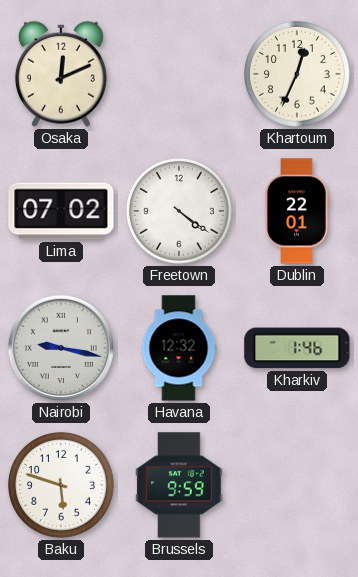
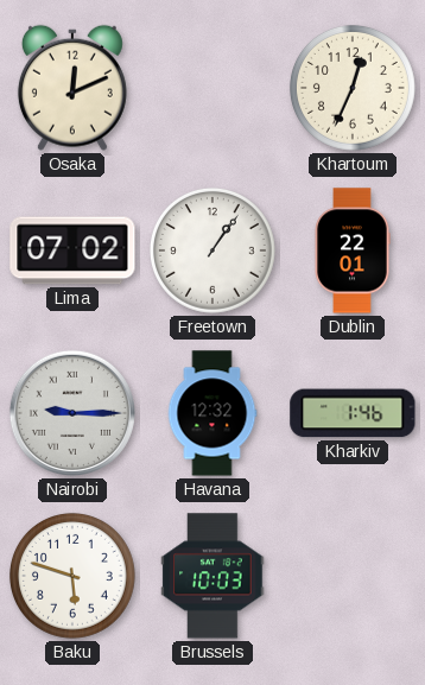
Freetown: 4:21 -> 1:06
Nairobi: 9:17 -> 9:15
Brussels: 9:59 -> 10:03
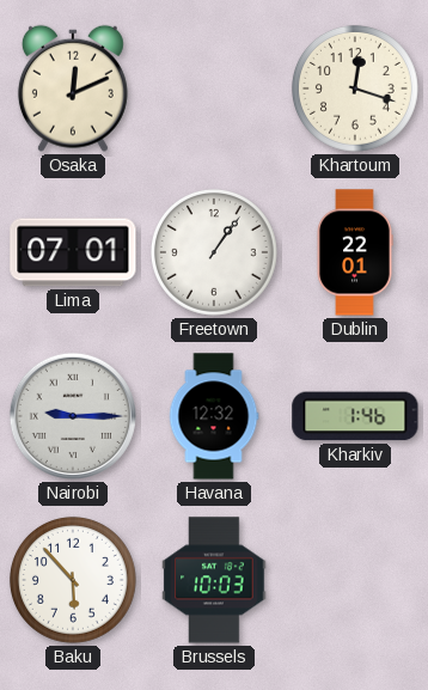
Khartoum: 12:34 -> 12:18
Lima: 07:02 -> 07:01
Baku: 5:48 -> 5:53
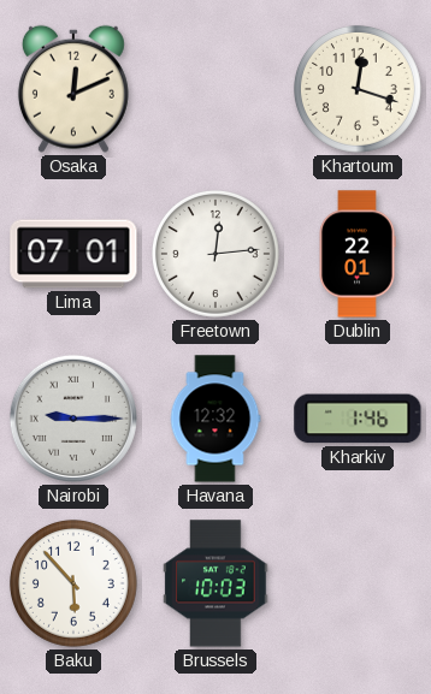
Freetown: 1:06 -> 12:14
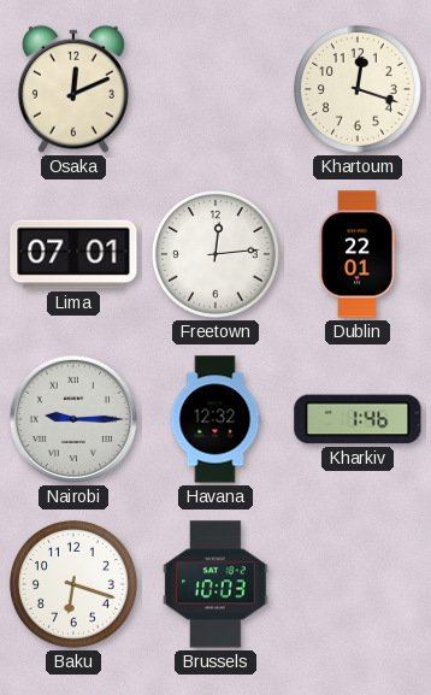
Baku: 5:53 -> 6:18
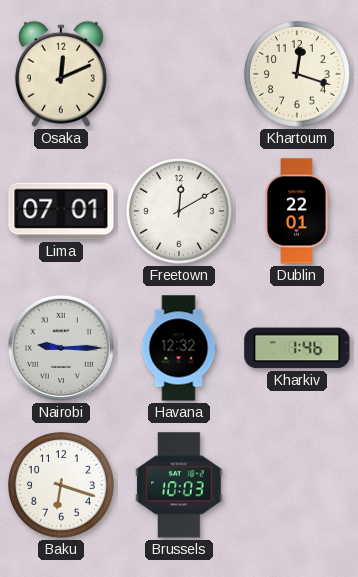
Freetown: 12:14 -> 12:10
